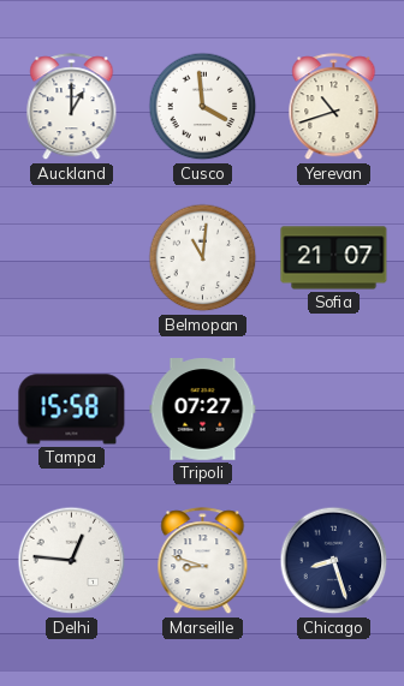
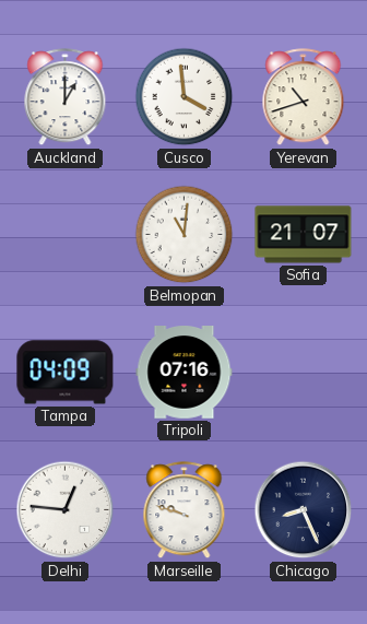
Tampa: 15:58 -> 04:09
Tripoli: 07:27 -> 07:16
Marseille: 8:48 -> 9:48
Chicago: 8:27 -> 8:26
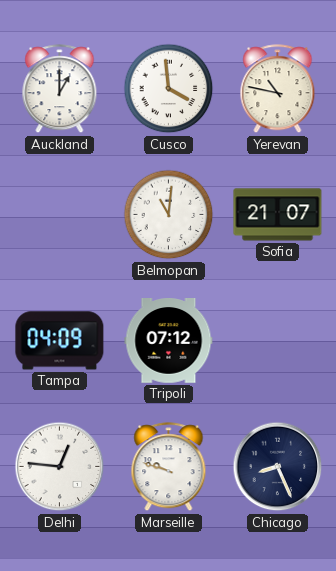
Yerevan: 10:42 -> 10:47
Tripoli: 07:16 -> 07:12
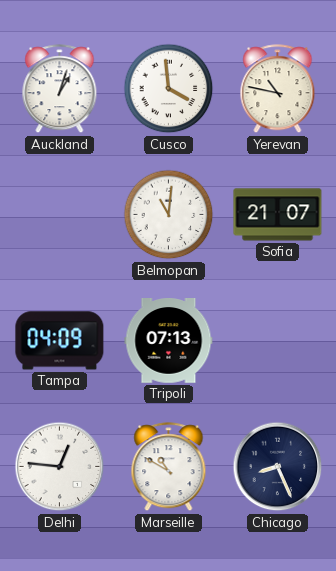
Auckland: 1:00 -> 1:03
Tripoli: 07:12 -> 07:13
Marseille: 9:48 -> 10:50
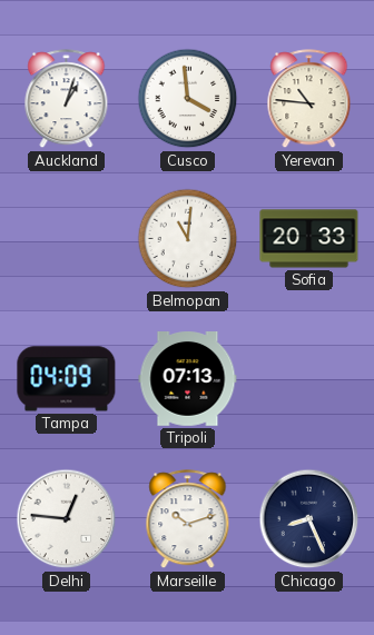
Yerevan: 10:47 -> 10:46
Sofia: 21:07 -> 20:33
Marseille: 10:50 -> 10:12
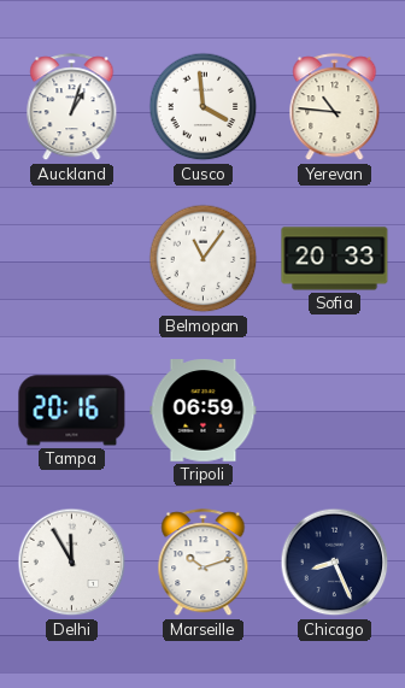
Belmopan: 11:01 -> 11:06
Tampa: 04:09 -> 20:16
Tripoli: 07:13 -> 06:59
Delhi: 12:46 -> 11:55
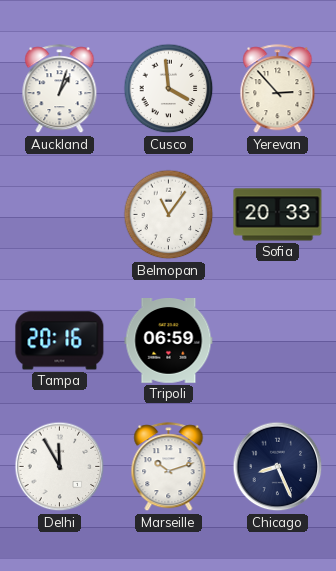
Yerevan: 10:46 -> 2:53
